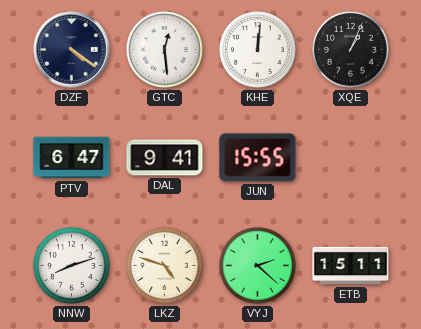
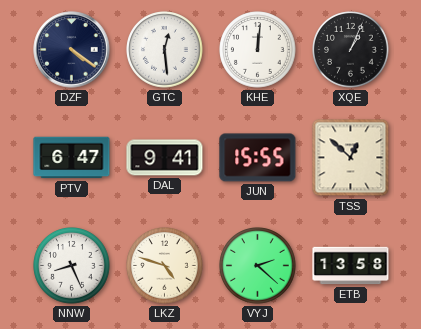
TSS: none -> 12:52
NNW: 8:12 -> 8:26
ETB: 15:11 -> 13:58
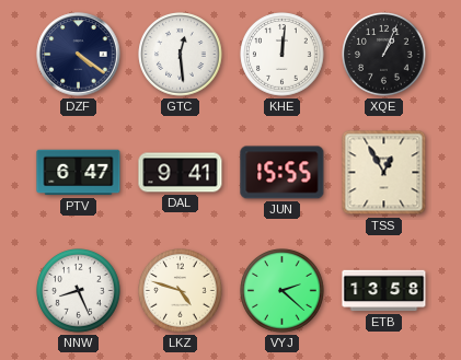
TSS: 12:52 -> 12:55
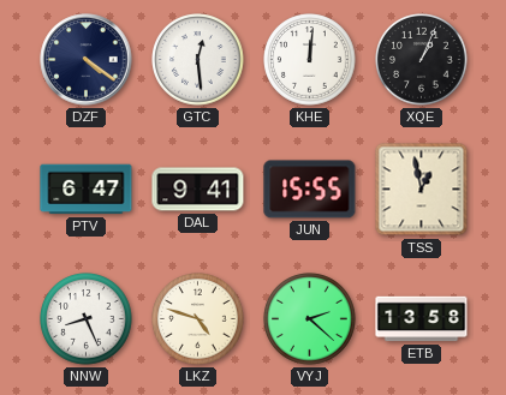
TSS: 12:55 -> 12:58
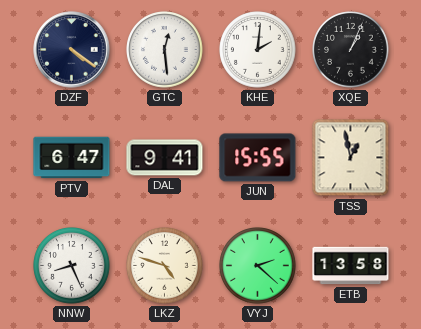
KHE: 12:01 -> 2:01
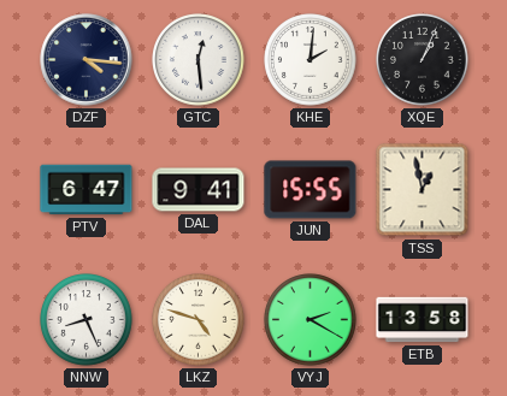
DZF: 4:21 -> 4:16
VYJ: 2:22 -> 2:20
